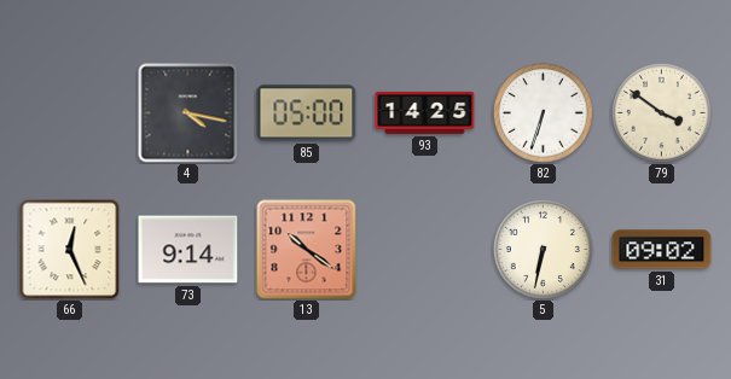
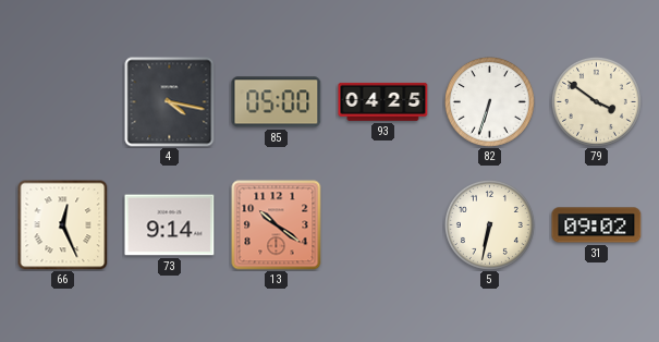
93: 14:25 -> 04:25
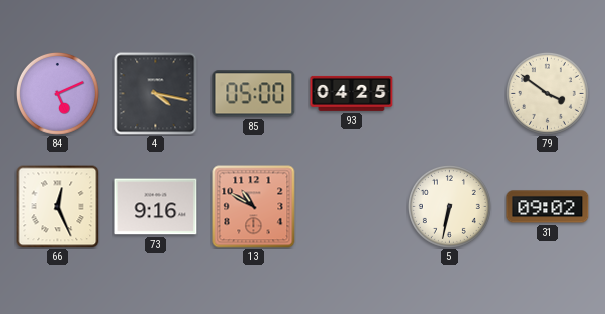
84: none -> 5:11
82: 6:33 -> none
73: 9:14 -> 9:16
13: 10:21 -> 10:50
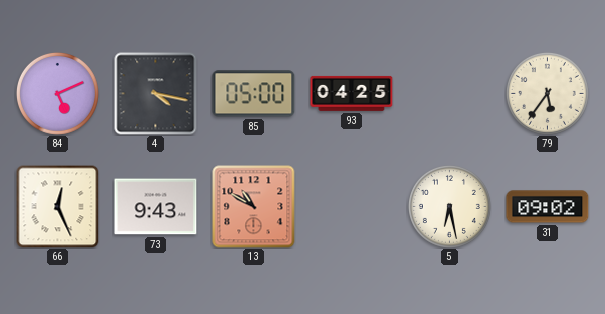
79: 3:51 -> 5:36
73: 9:16 -> 9:43
5: 6:32 -> 6:28
